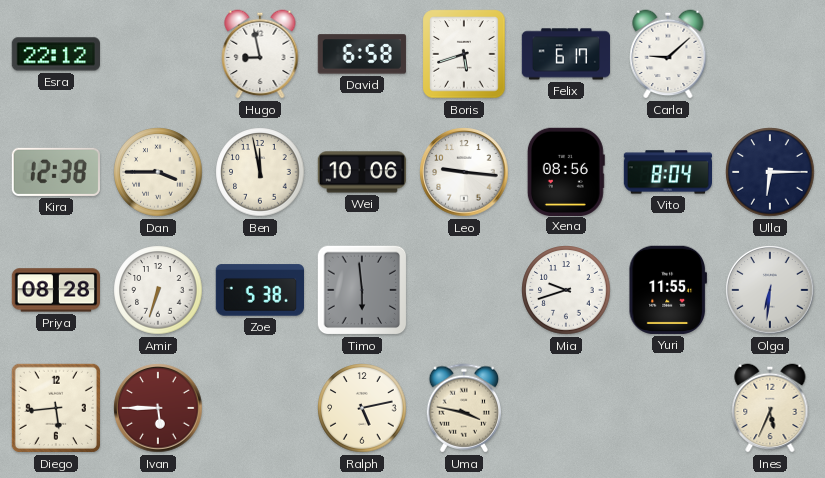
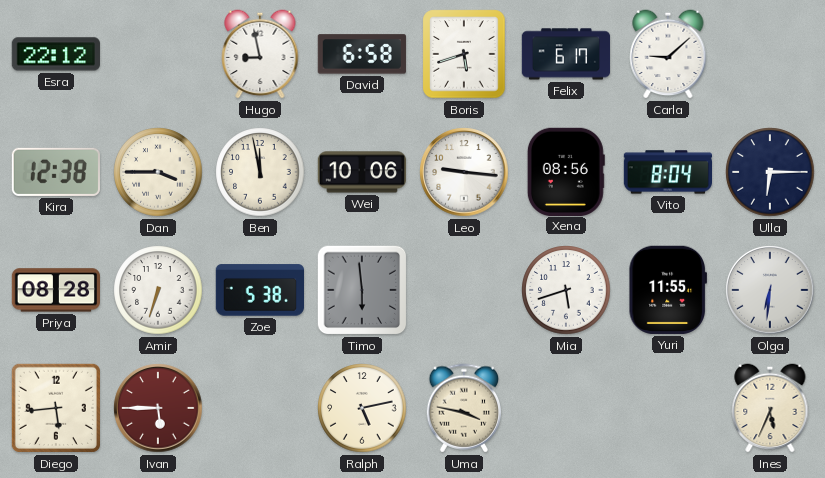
Mia: 9:42 -> 5:42
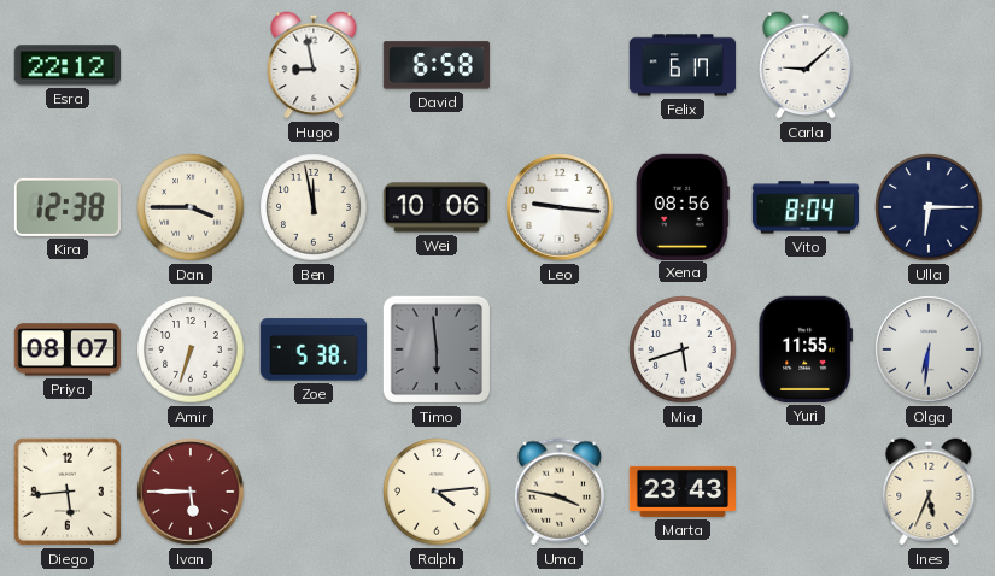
Boris: 5:42 -> none
Priya: 08:28 -> 08:07
Ralph: 5:13 -> 4:14
Marta: none -> 23:43
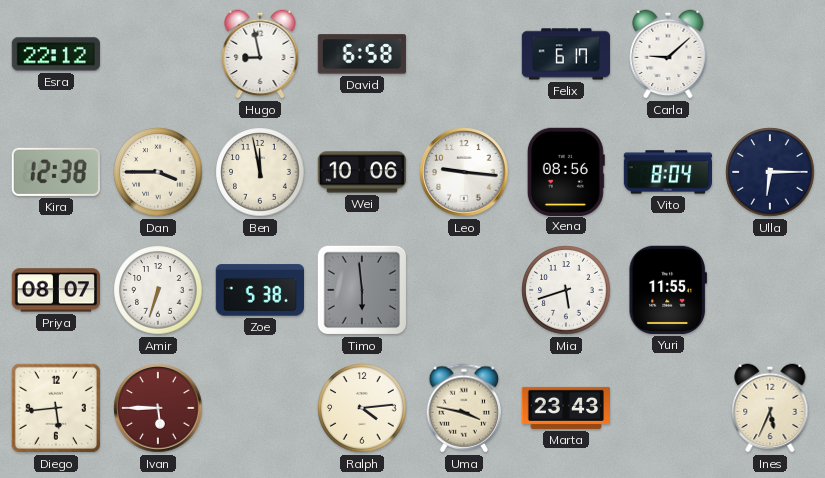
Olga: 6:31 -> none
